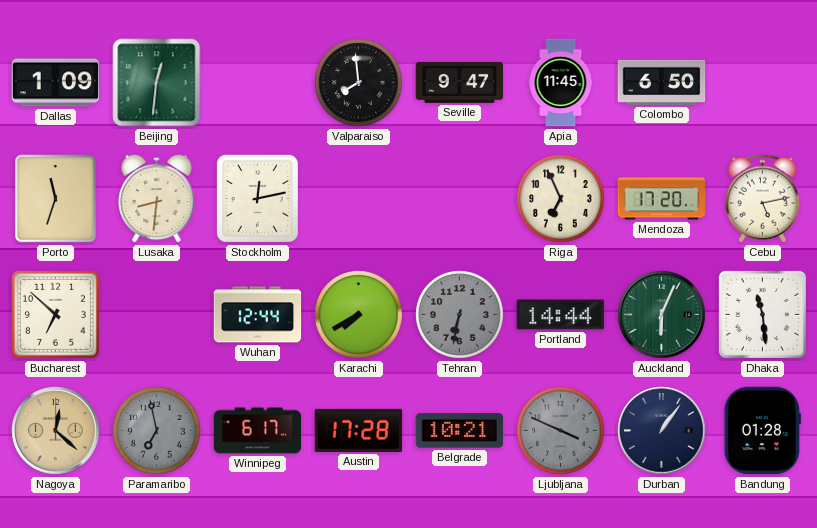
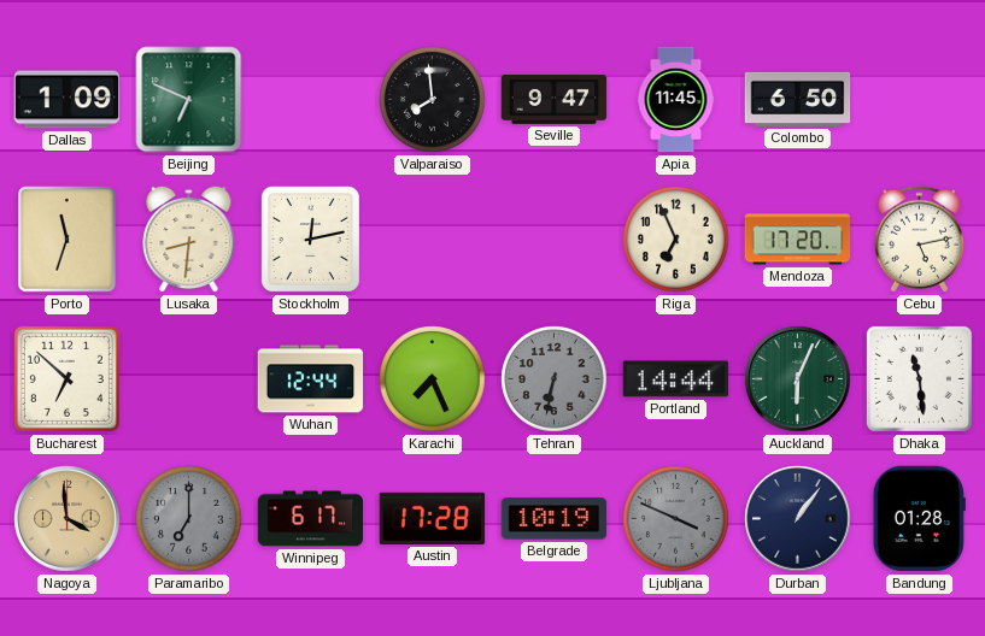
Beijing: 12:31 -> 6:49
Karachi: 7:40 -> 7:26
Nagoya: 12:22 -> 3:59
Paramaribo: 6:58 -> 7:00
Belgrade: 10:21 -> 10:19
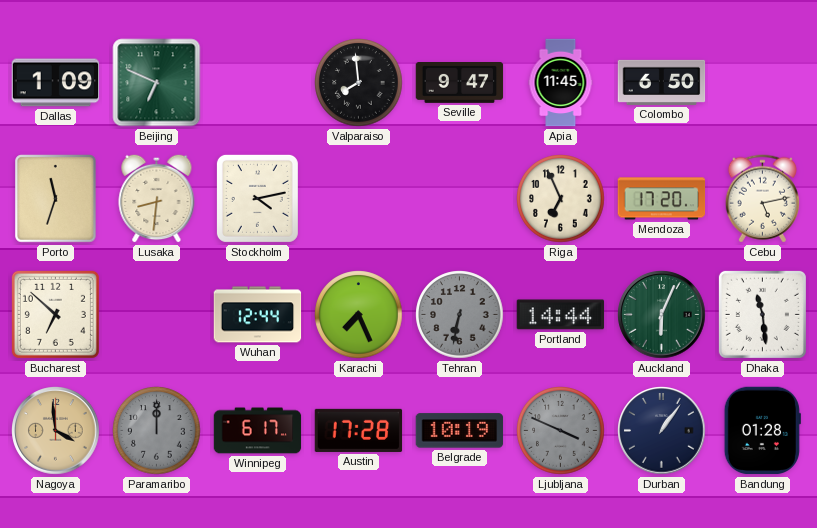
Stockholm: 12:13 -> 4:13
Paramaribo: 7:00 -> 12:00
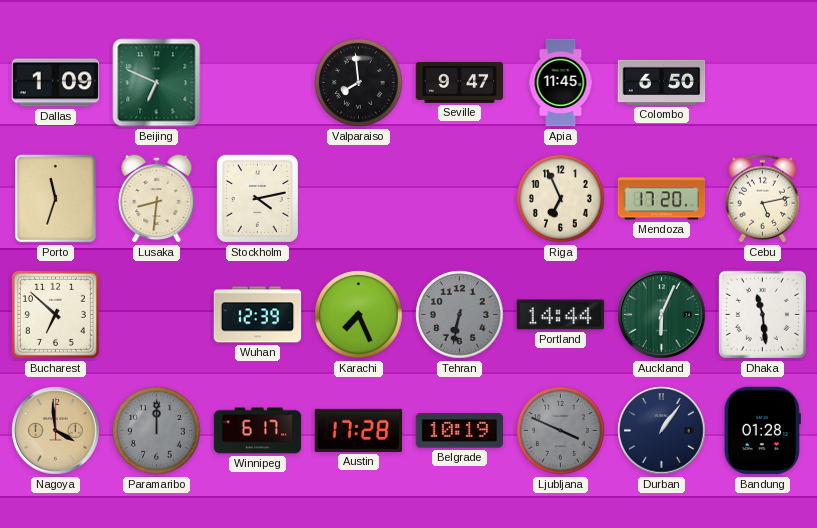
Wuhan: 12:44 -> 12:39
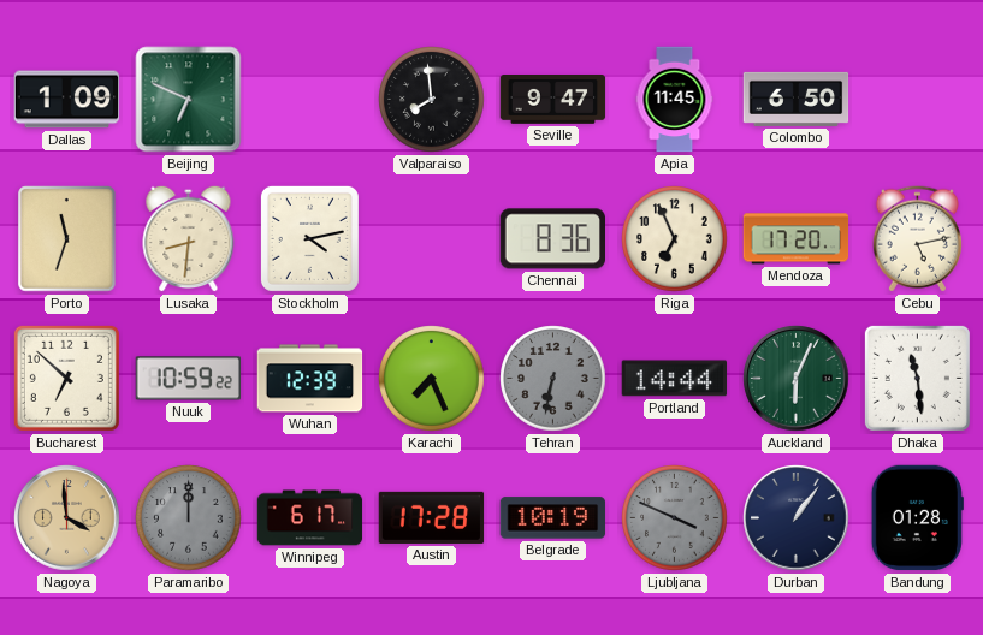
Chennai: none -> 8:36
Nuuk: none -> 10:59
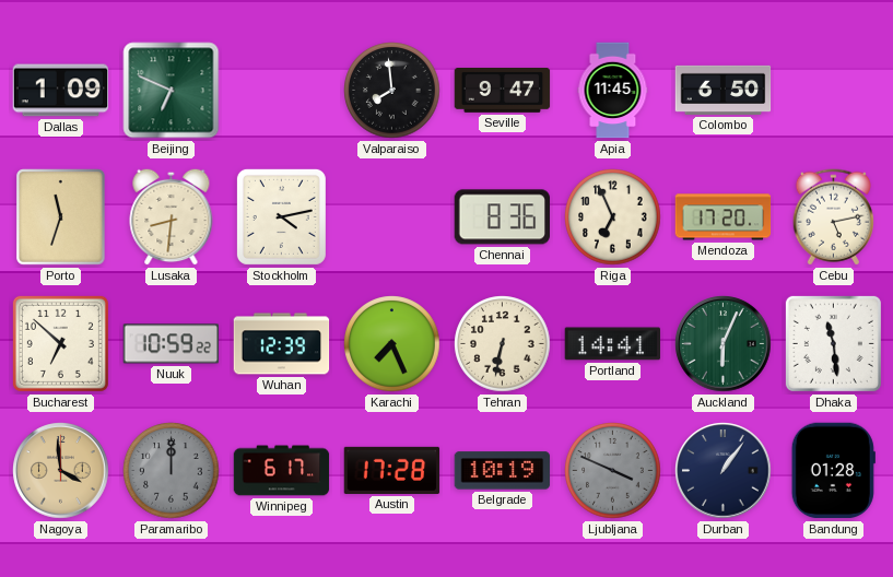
Tehran dial: grey -> cream
Portland: 14:44 -> 14:41
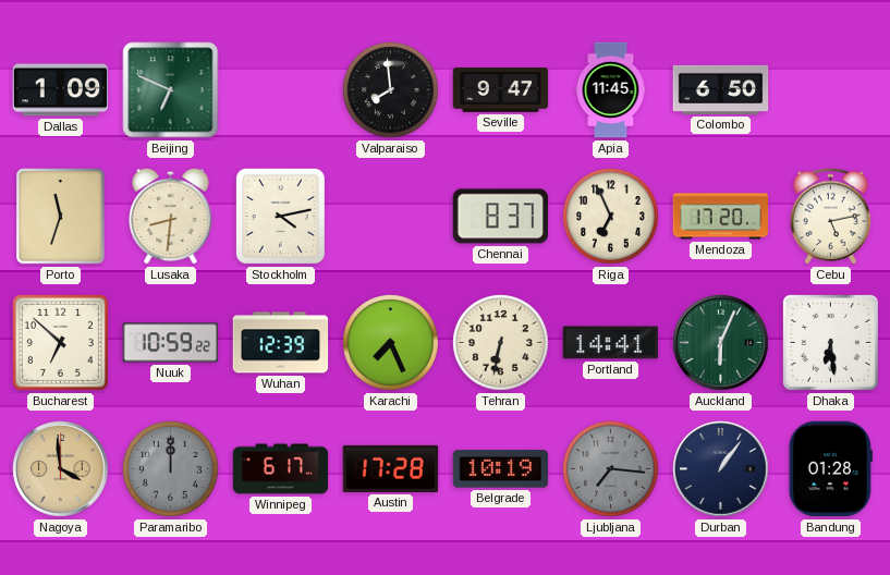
Chennai: 8:36 -> 8:37
Dhaka: 11:29 -> 6:29
Ljubljana: 3:49 -> 7:16
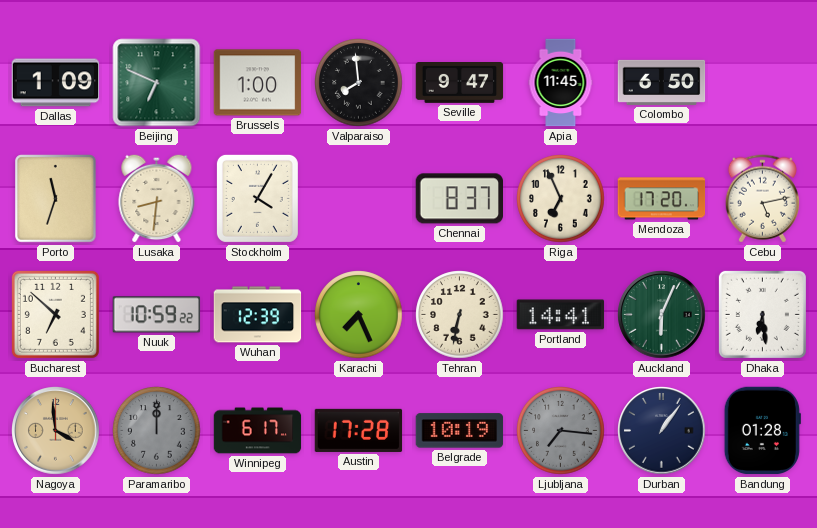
Brussels: none -> 1:00
Stockholm: 4:13 -> 4:05
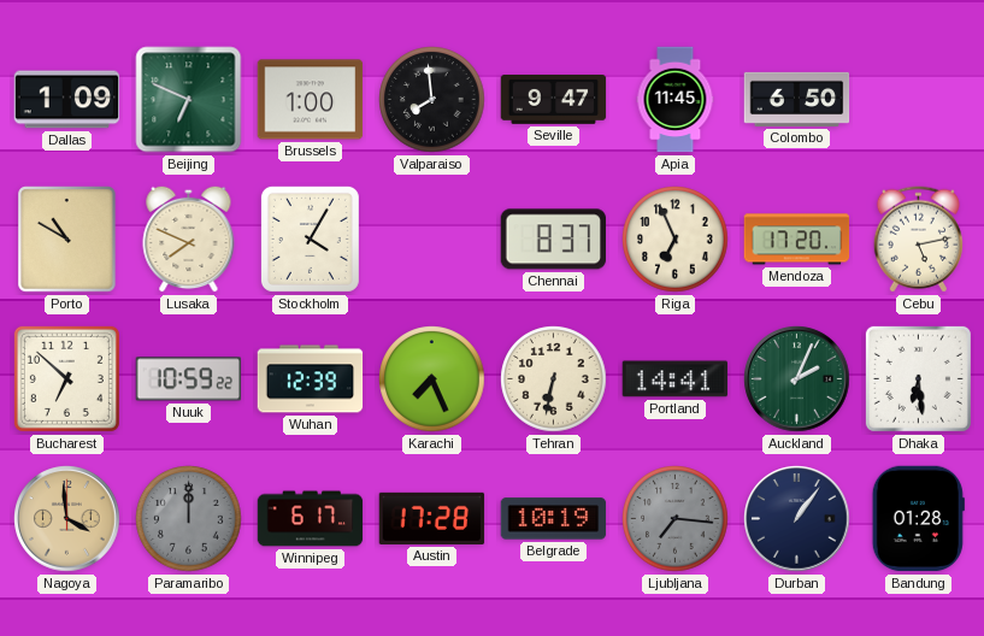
Porto: 11:33 -> 10:50
Lusaka: 8:31 -> 7:49
Auckland: 6:04 -> 2:04
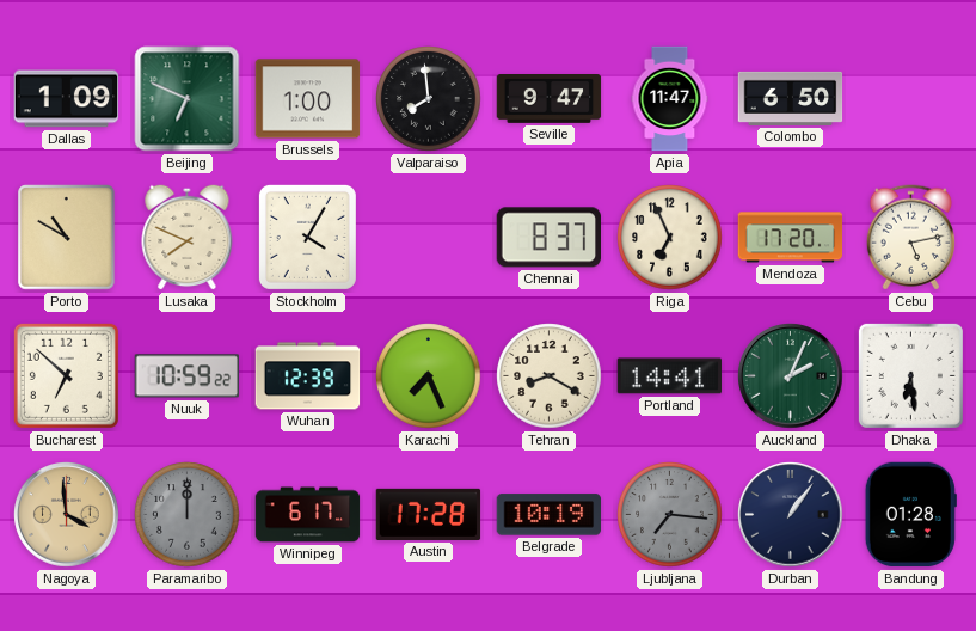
Apia: 11:45 -> 11:47
Tehran: 6:32 -> 8:20
